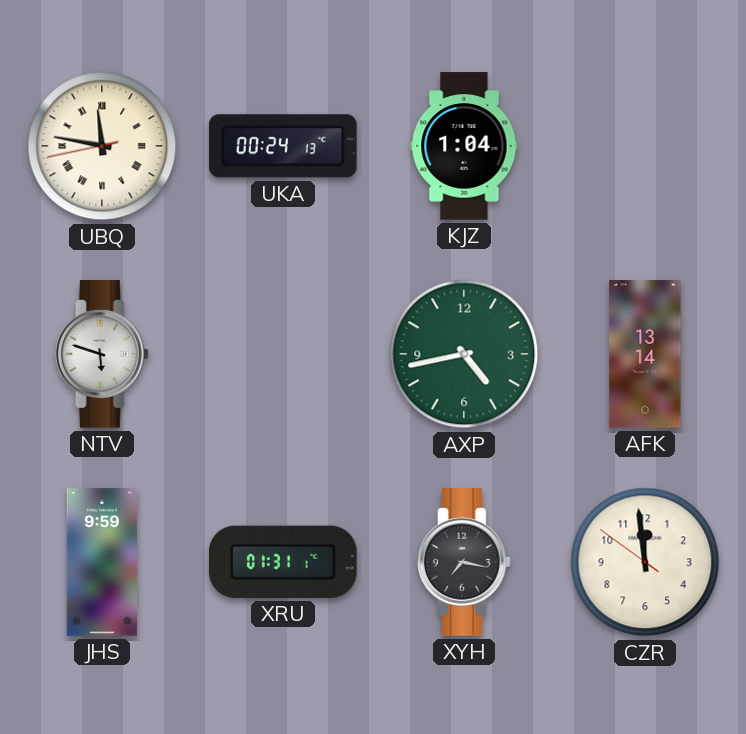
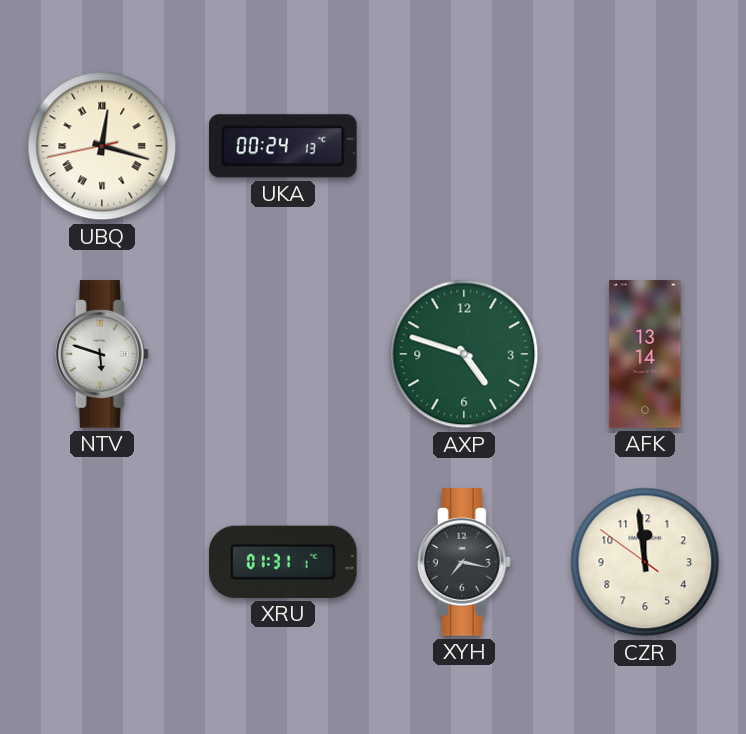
UBQ: 11:46 -> 12:17
KJZ: 1:04 -> none
AXP: 4:43 -> 4:48
JHS: 9:59 -> none
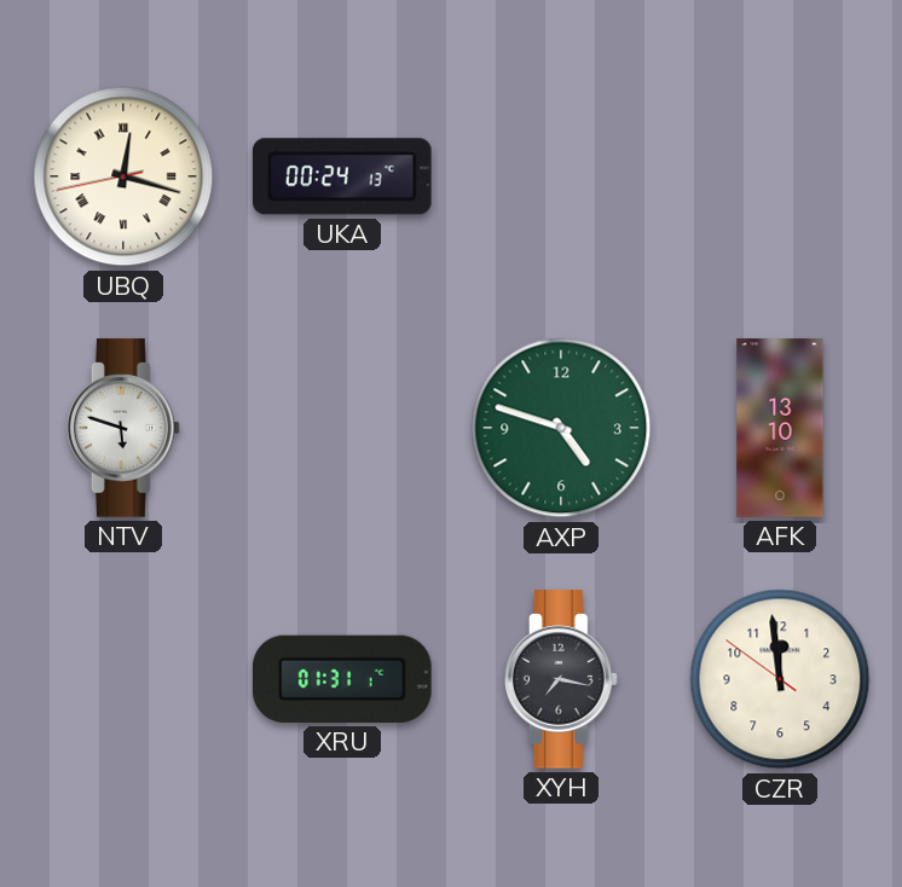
AFK: 13:14 -> 13:10
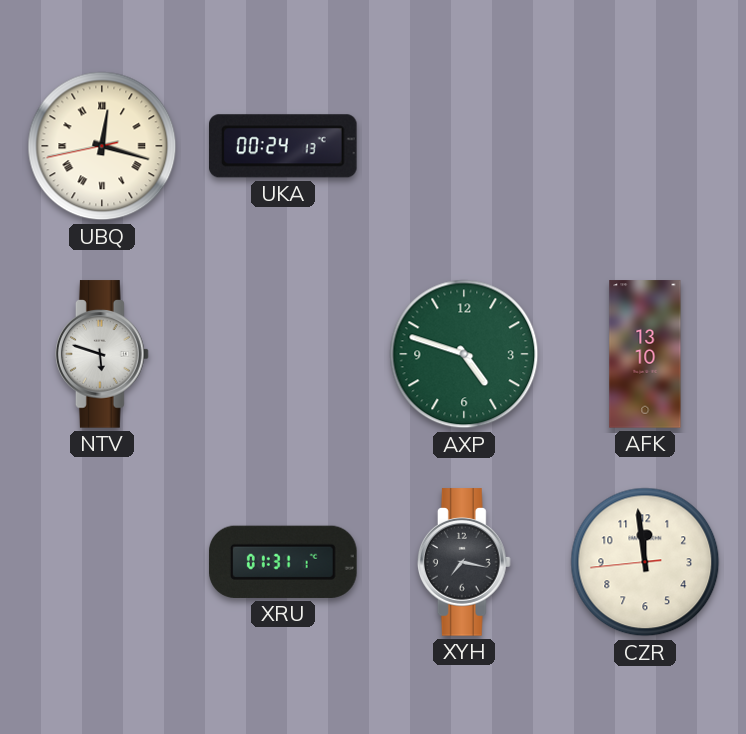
CZR: 11:58:51 -> 11:58:44
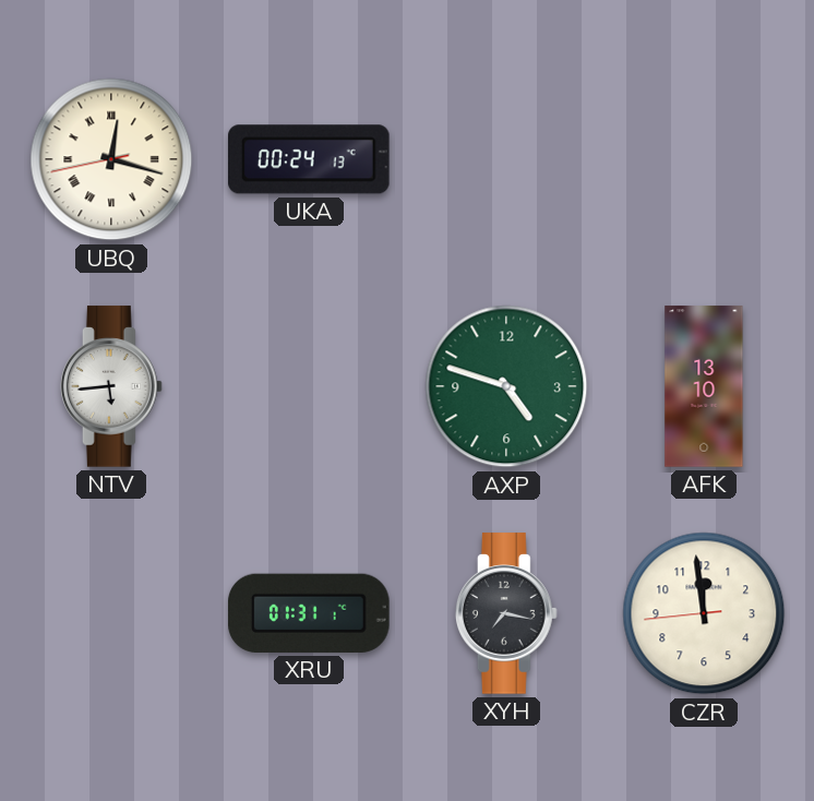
NTV: 5:48 -> 5:44
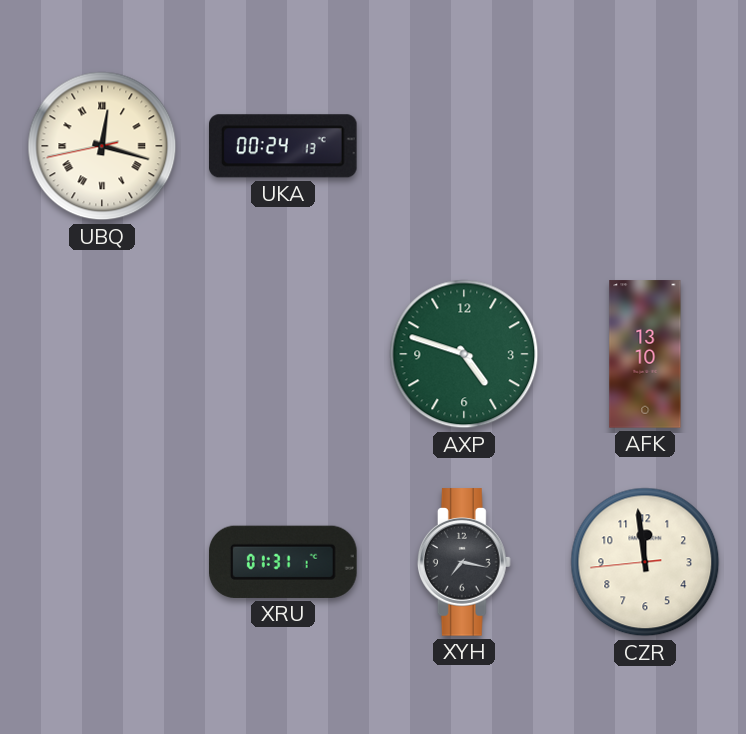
NTV: 5:44 -> none
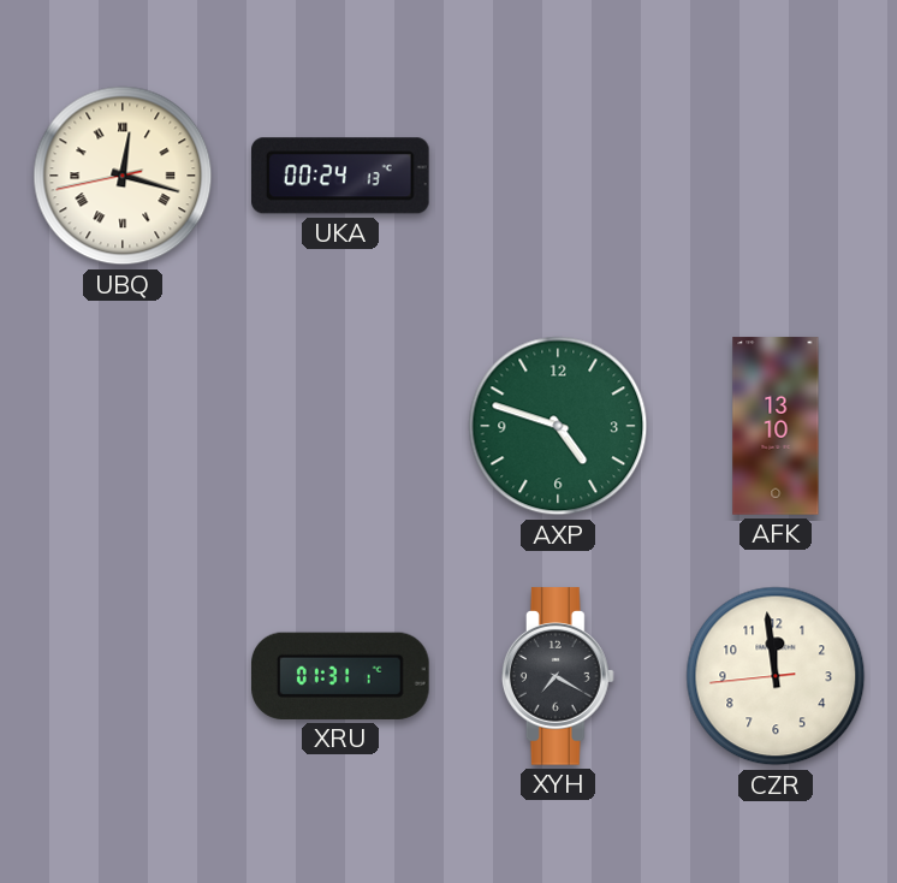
XYH: 7:17 -> 7:20
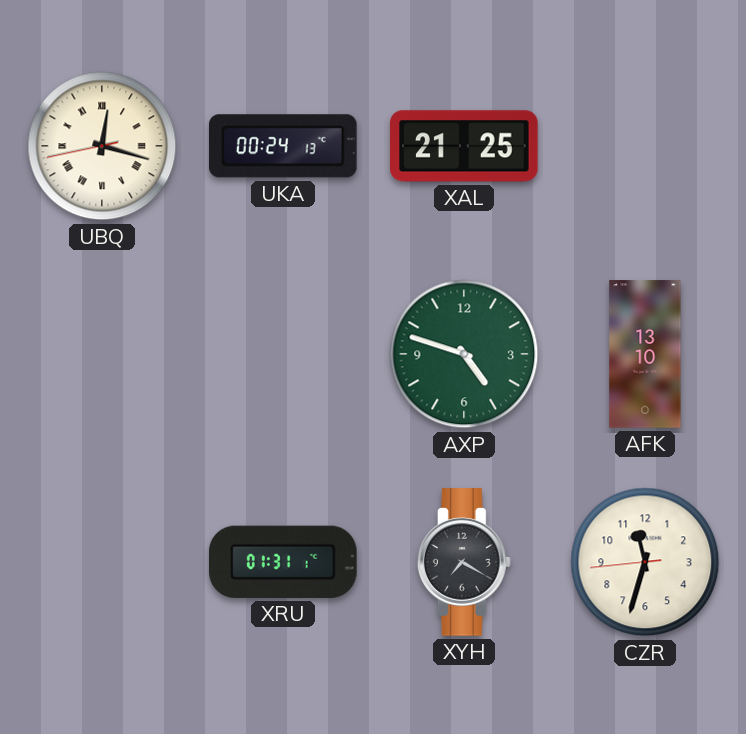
XAL: none -> 21:25
CZR: 11:58 -> 11:32
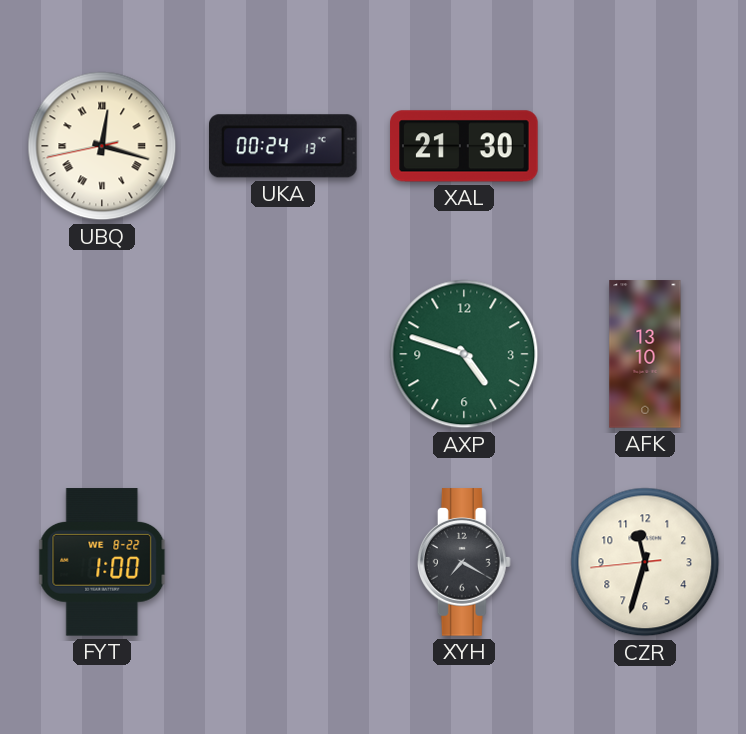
XAL: 21:25 -> 21:30
FYT: none -> 1:00
XRU: 01:31 -> none
